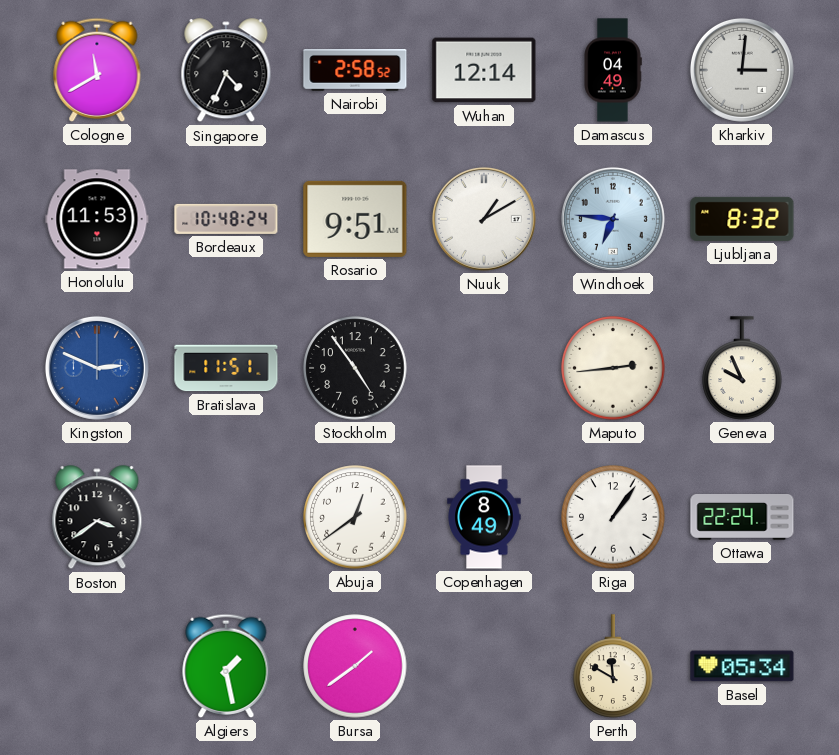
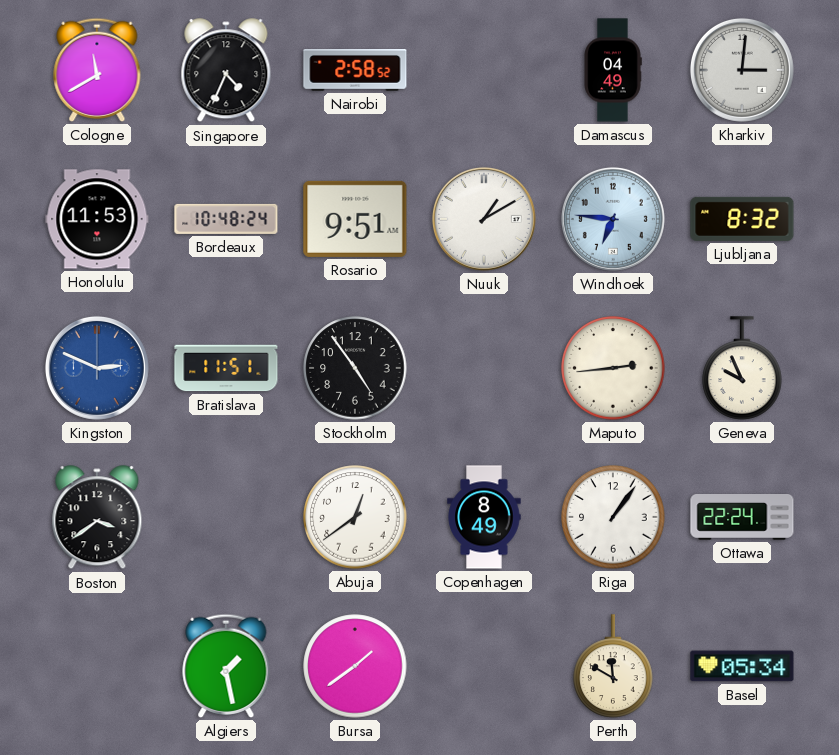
Wuhan: 12:14 -> none
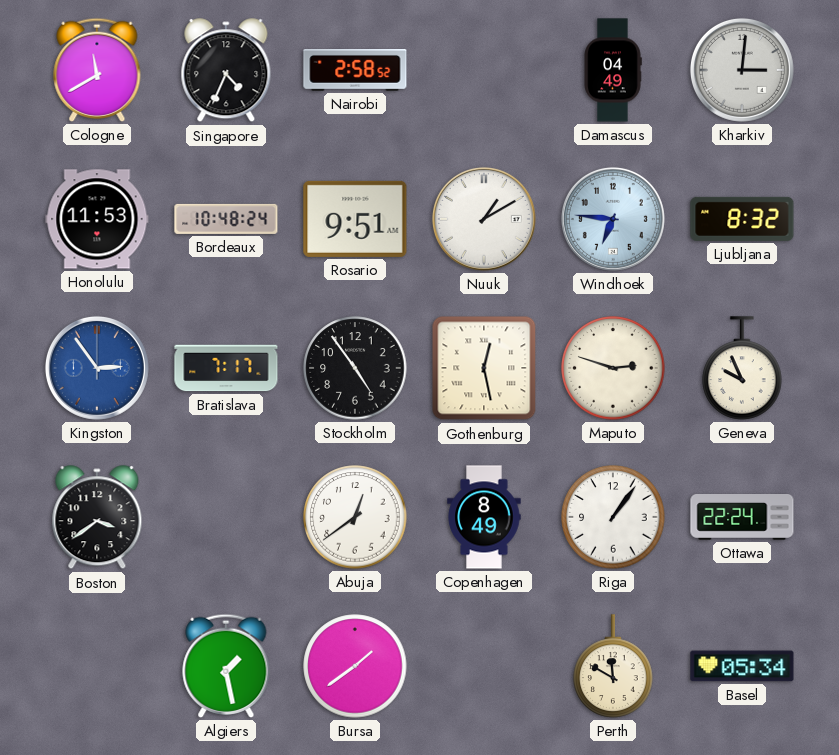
Kingston: 2:49 -> 2:54
Bratislava: 11:51 -> 7:17
Gothenburg: none -> 12:28
Maputo: 2:44 -> 2:48
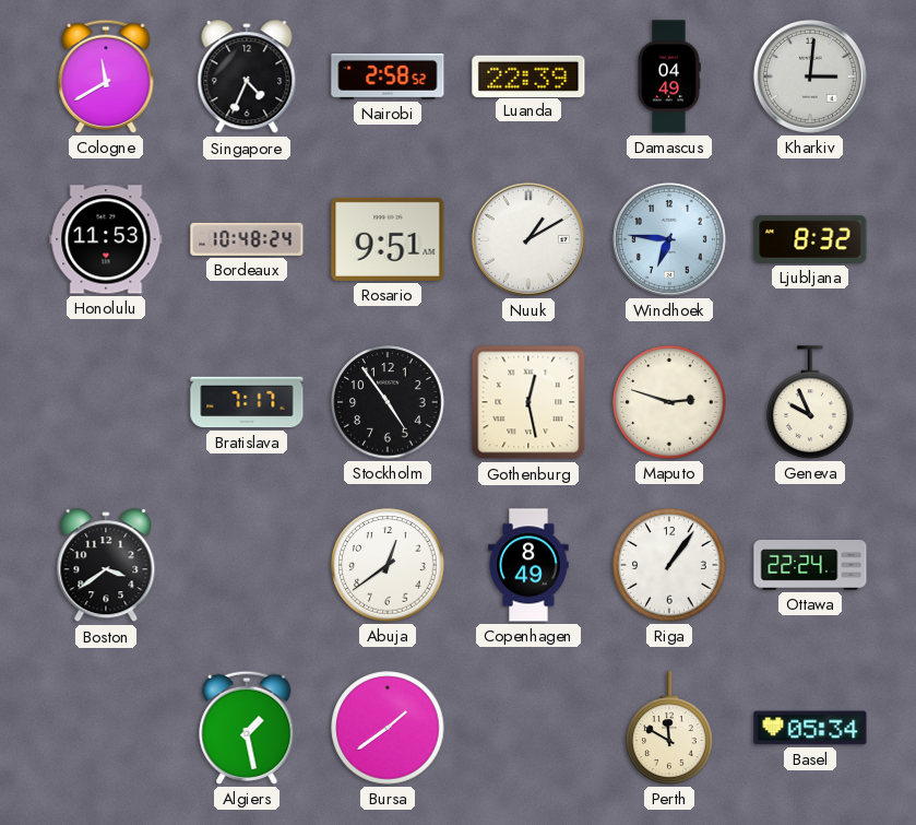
Luanda: none -> 22:39
Kingston: 2:54 -> none
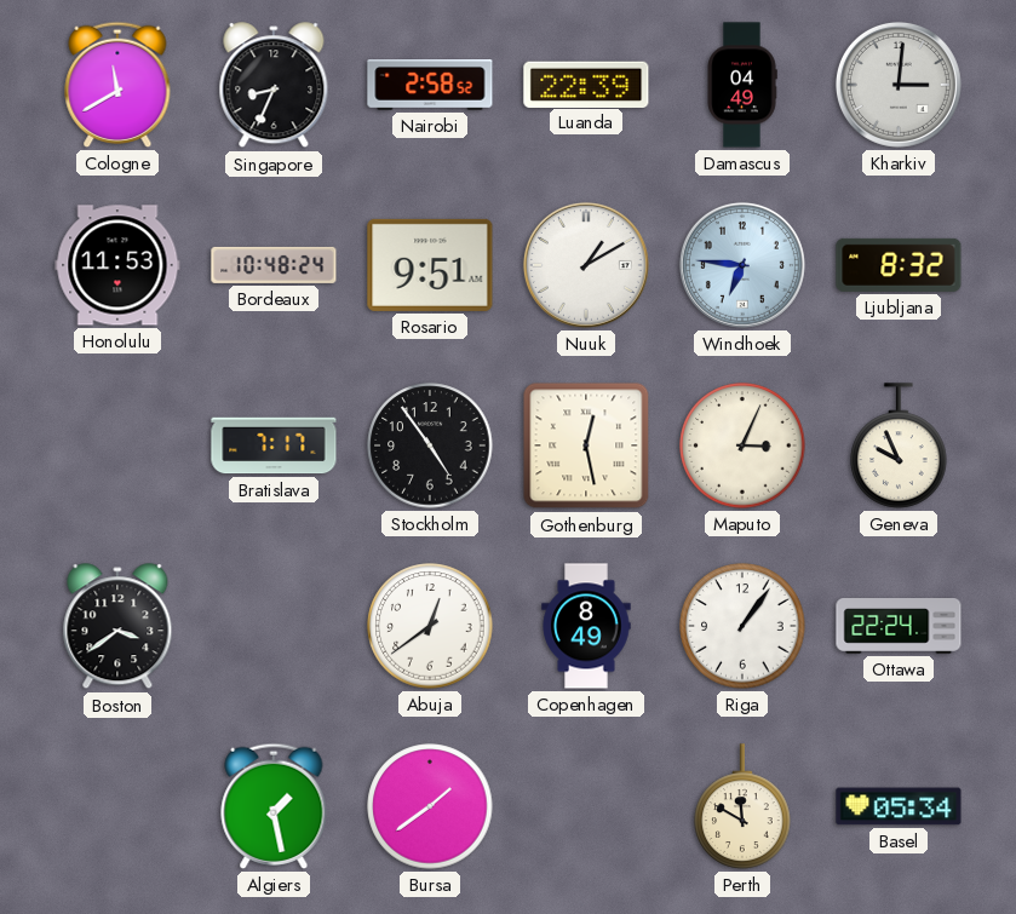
Singapore: 4:34 -> 8:34
Maputo: 2:48 -> 3:04
